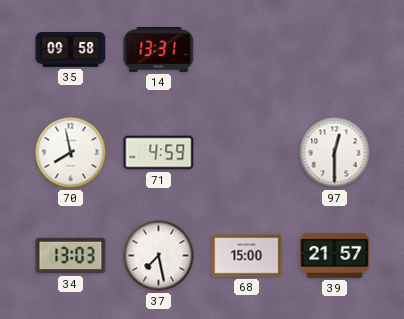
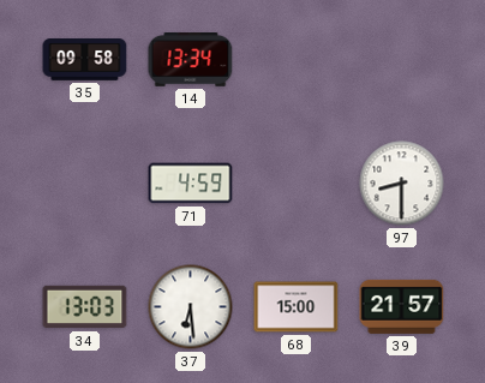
14: 13:31 -> 13:34
70: 7:58 -> none
97: 12:30 -> 8:30
37: 7:28 -> 6:29
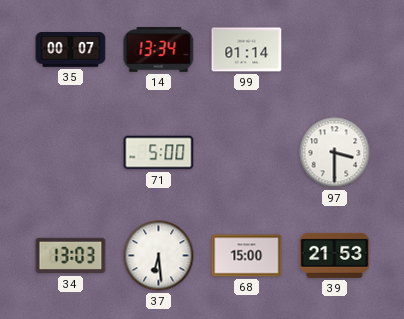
35: 09:58 -> 00:07
99: none -> 01:14
71: 4:59 -> 5:00
97: 8:30 -> 3:30
39: 21:57 -> 21:53
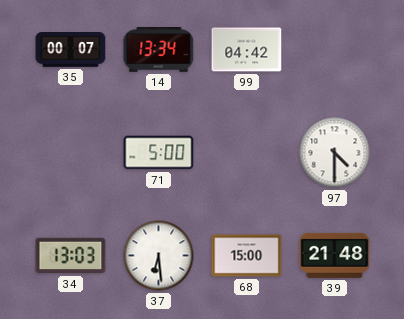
99: 01:14 -> 04:42
97: 3:30 -> 4:30
39: 21:53 -> 21:48
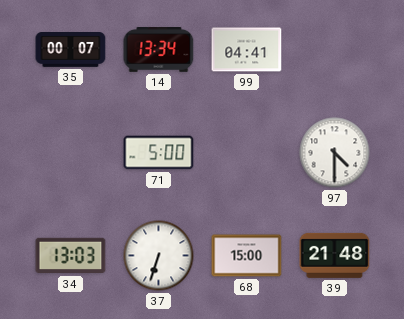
99: 04:42 -> 04:41
37: 6:29 -> 6:33
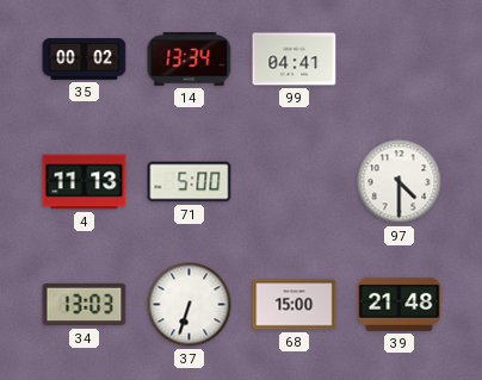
35: 00:07 -> 00:02
4: none -> 11:13
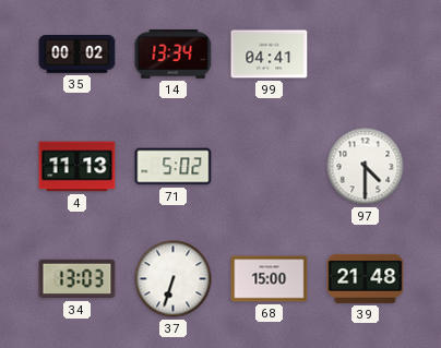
71: 5:00 -> 5:02
